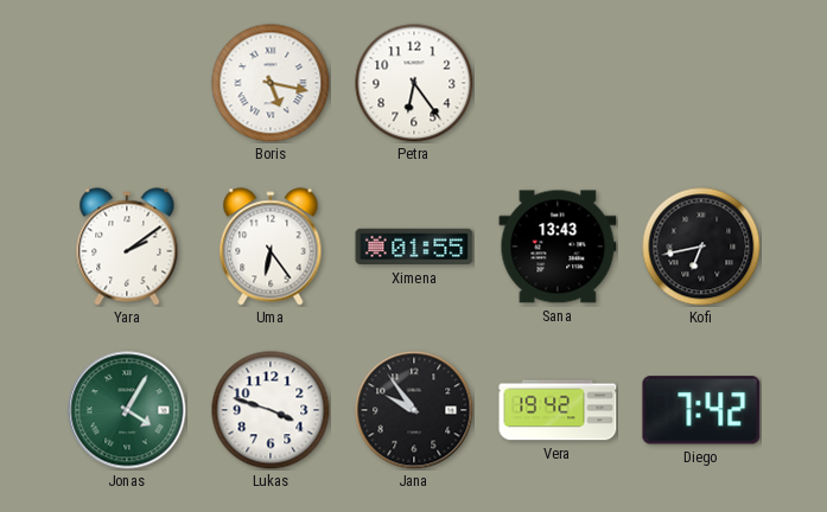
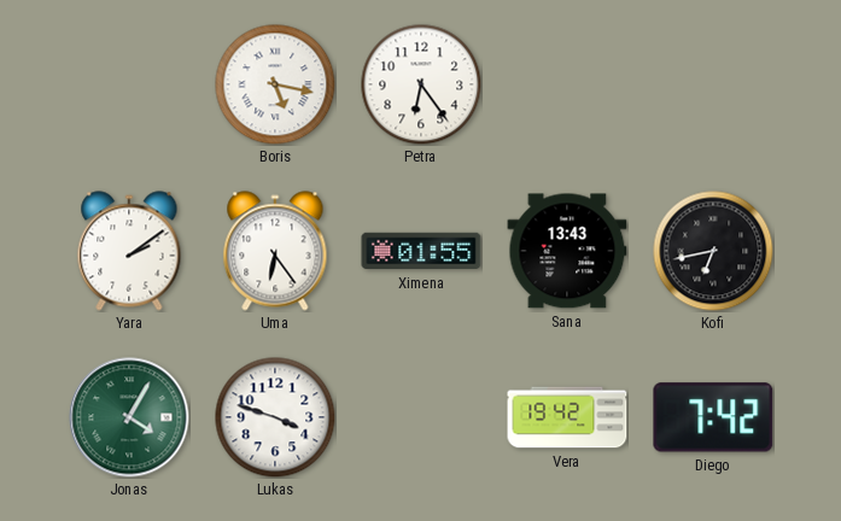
Jana: 9:54 -> none
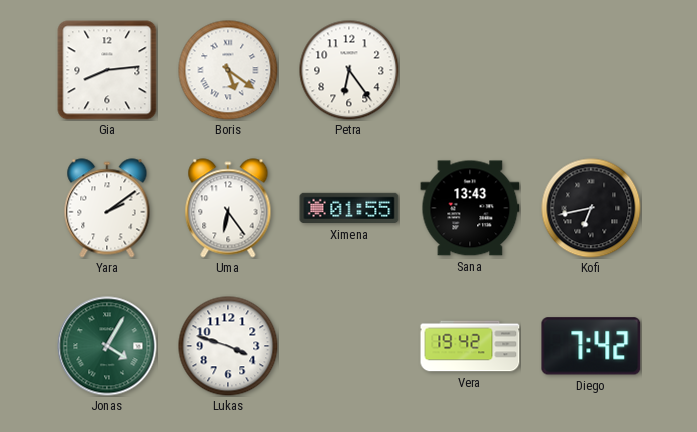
Gia: none -> 8:14
Boris: 5:17 -> 5:21
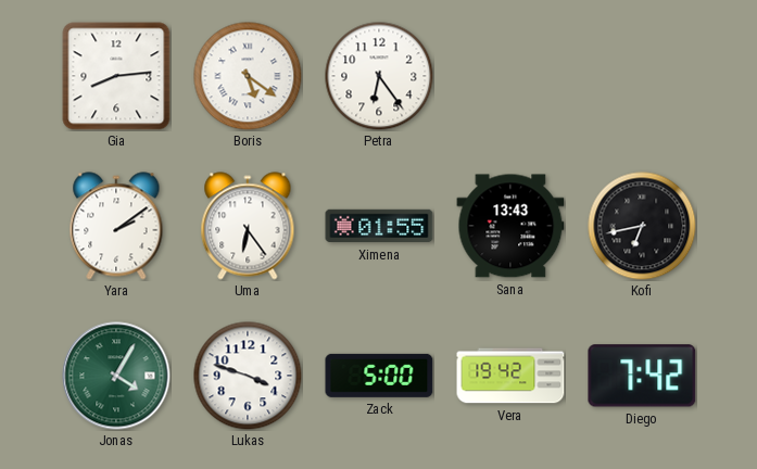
Zack: none -> 5:00
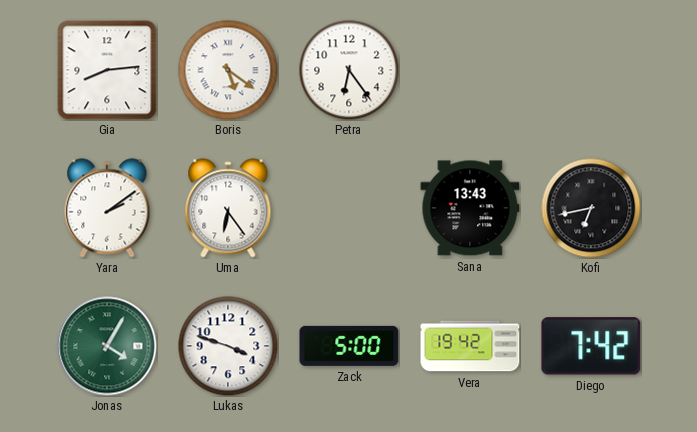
Ximena: 01:55 -> none
